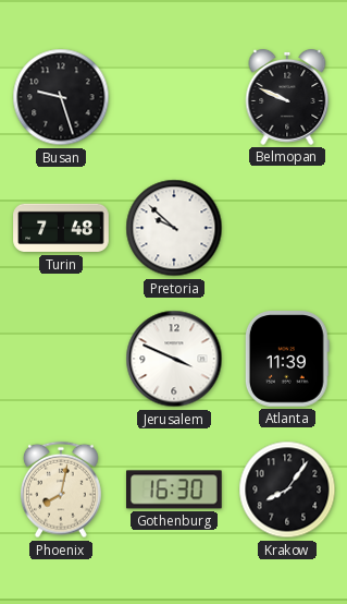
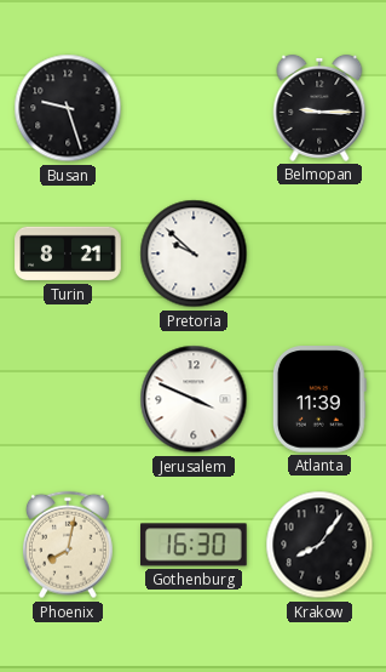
Belmopan: 9:49 -> 9:15
Turin: 7:48 -> 8:21
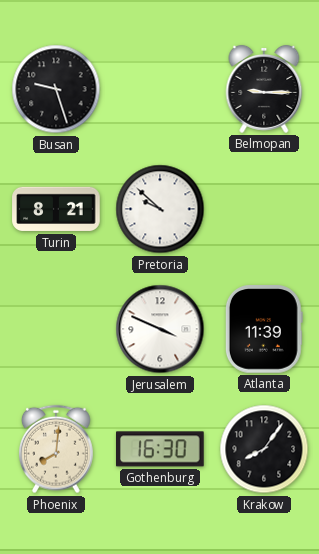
Phoenix: 8:02 -> 8:01
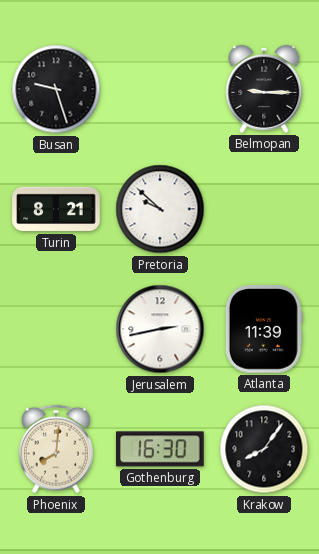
Jerusalem: 3:49 -> 2:43
